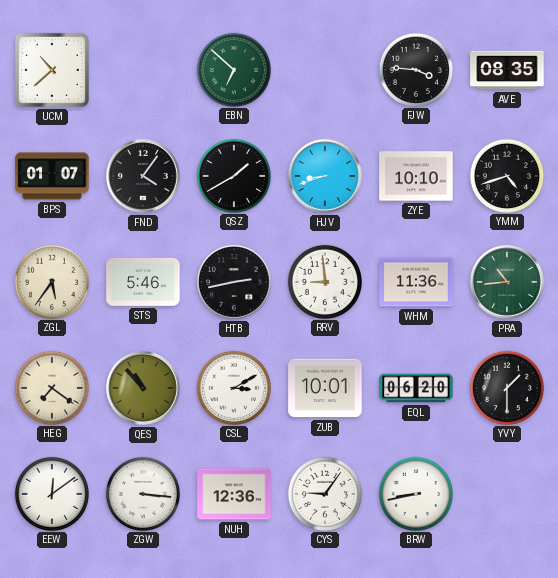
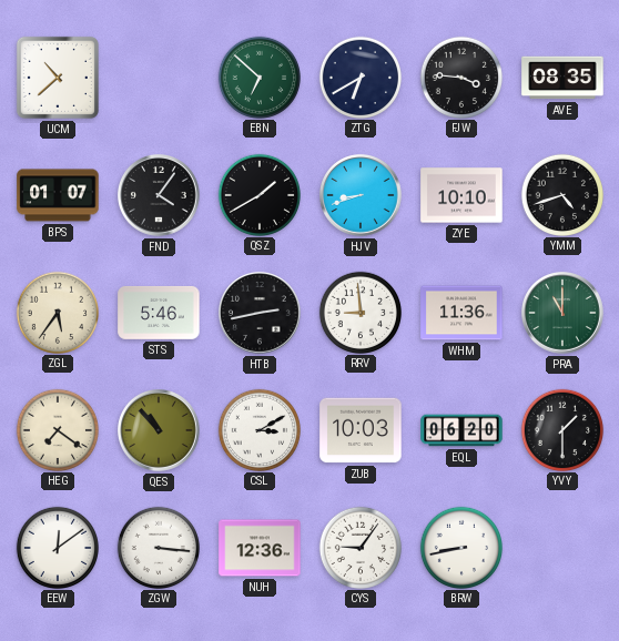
ZTG: none -> 6:40
PRA: 10:44 -> 11:00
ZUB: 10:01 -> 10:03
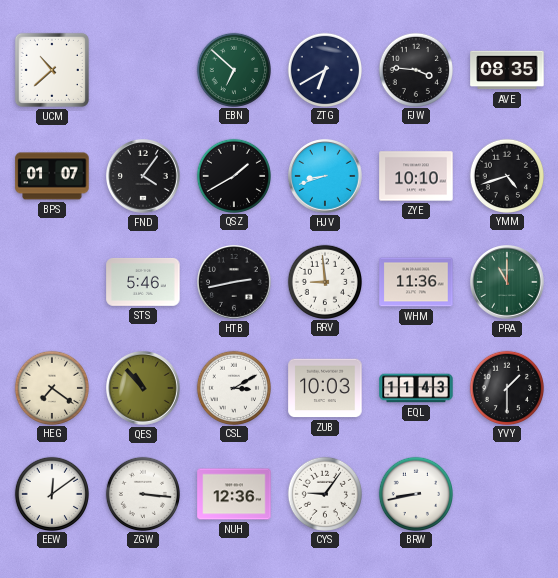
ZGL: 5:36 -> none
EQL: 06:20 -> 11:43
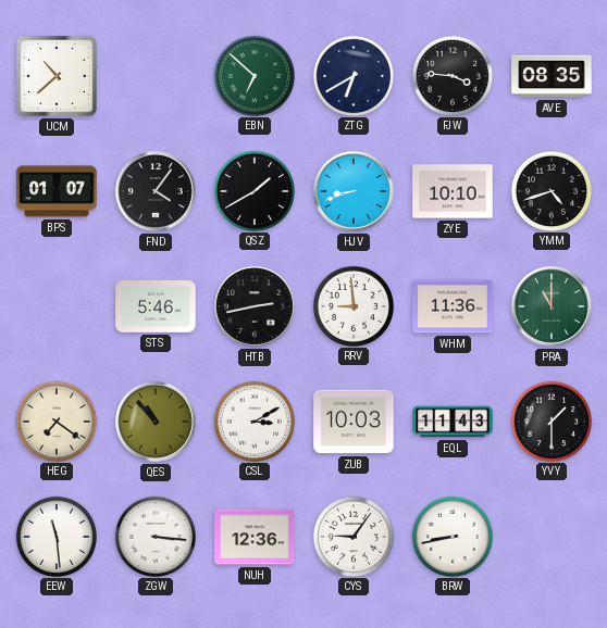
EEW: 12:09 -> 11:29
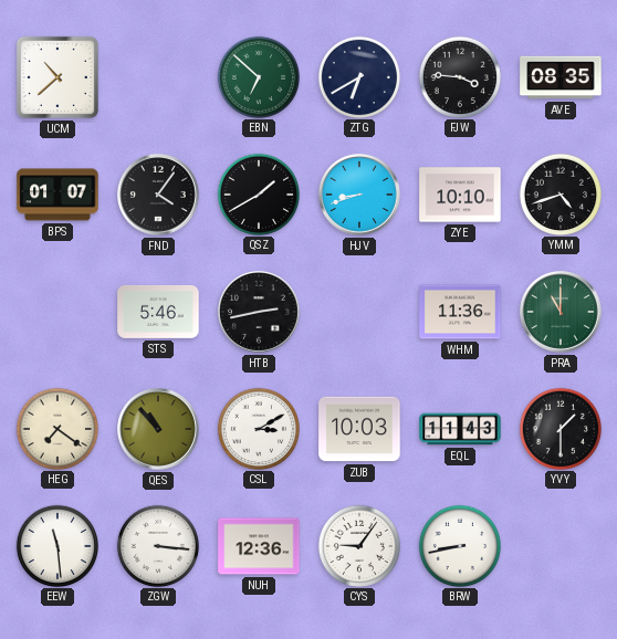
RRV: 8:59 -> none
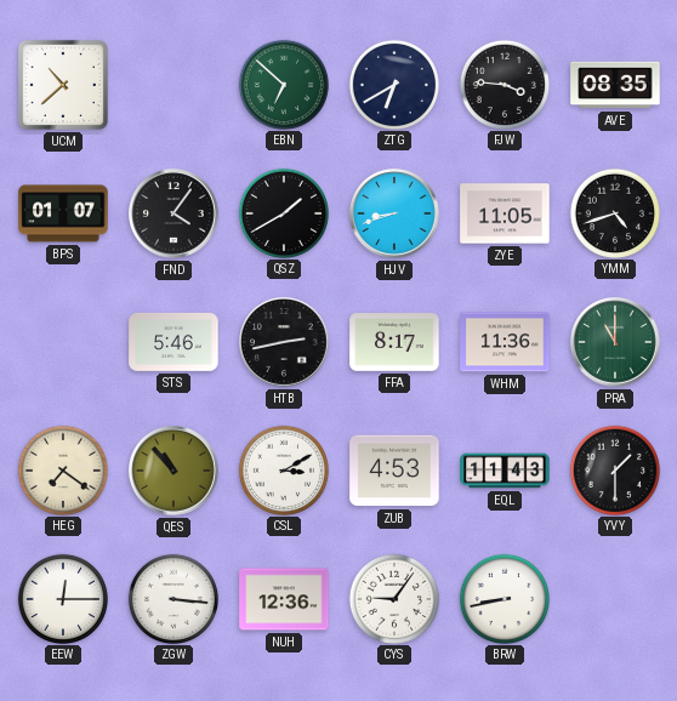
ZYE: 10:10 -> 11:05
FFA: none -> 8:17
ZUB: 10:03 -> 4:53
EEW: 11:29 -> 12:15
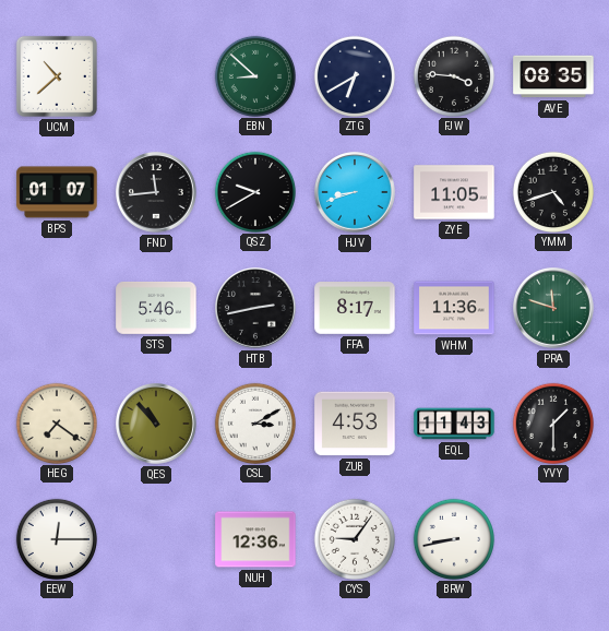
EBN: 6:52 -> 8:52
FND: 4:06 -> 11:44
QSZ: 1:40 -> 9:40
PRA: 11:00 -> 11:48
ZGW: 3:16 -> none
